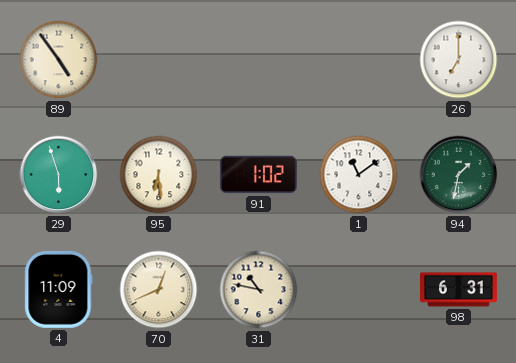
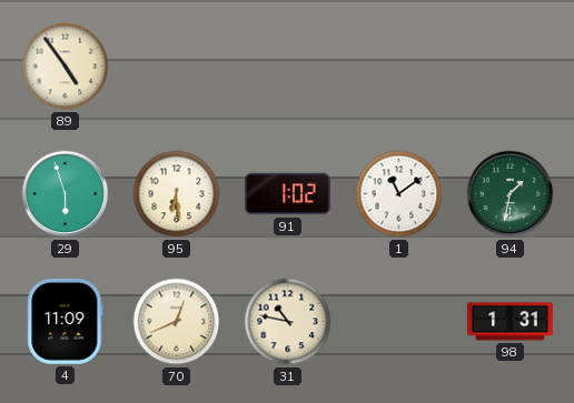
26: 7:00 -> none
98: 6:31 -> 1:31
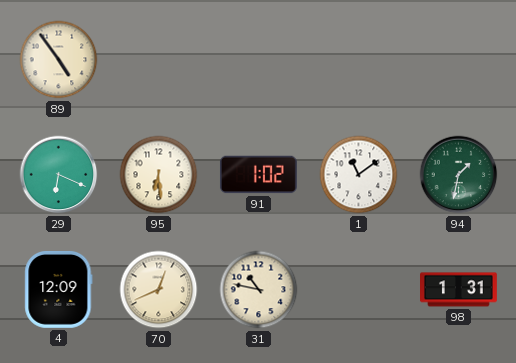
29: 5:57 -> 6:19
4: 11:09 -> 12:09
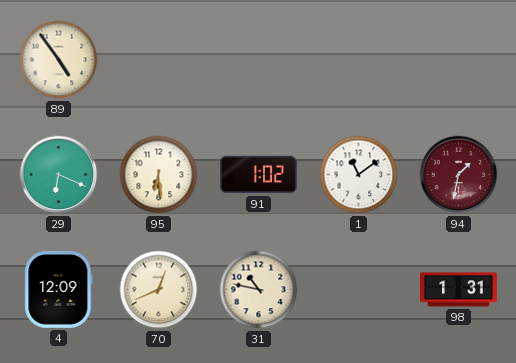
94 dial: green -> burgundy
